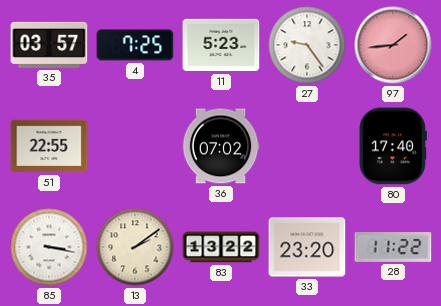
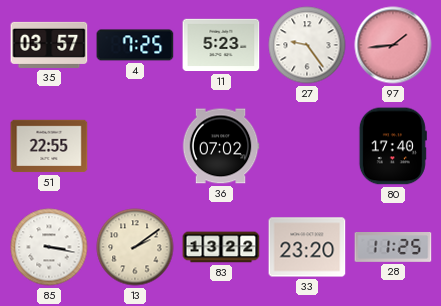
28: 11:22 -> 11:25
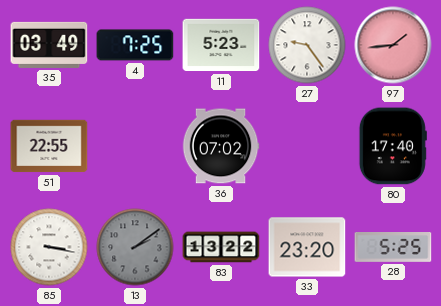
35: 03:57 -> 03:49
13 dial: cream -> grey
28: 11:25 -> 5:25
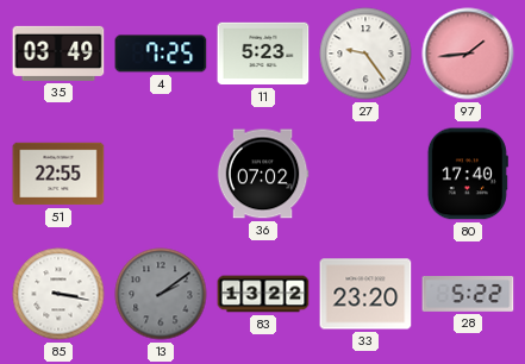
28: 5:25 -> 5:22
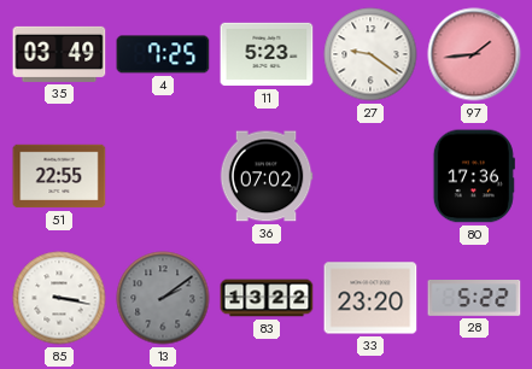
27: 9:24 -> 9:21
80: 17:40 -> 17:36
